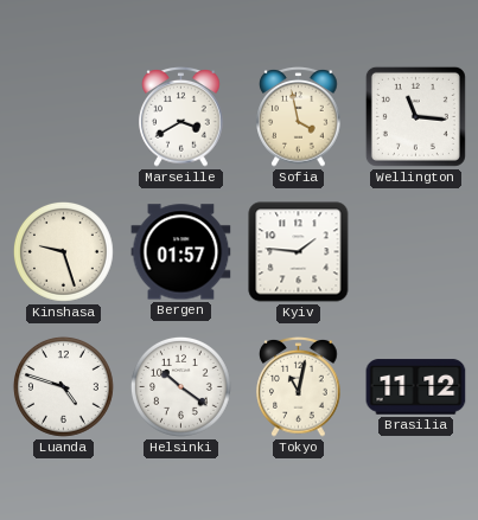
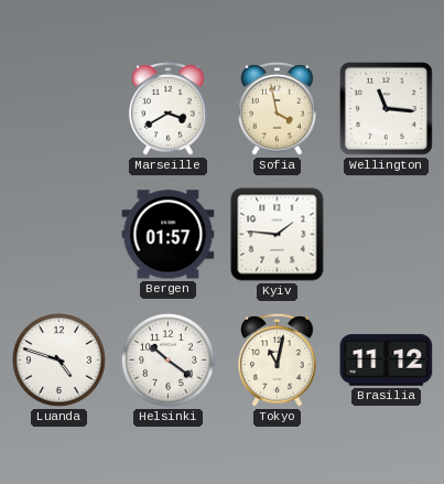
Kinshasa: 9:27 -> none
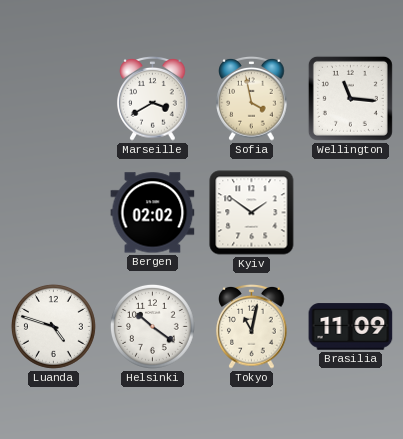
Bergen: 01:57 -> 02:02
Kyiv: 1:46 -> 1:51
Brasilia: 11:12 -> 11:09
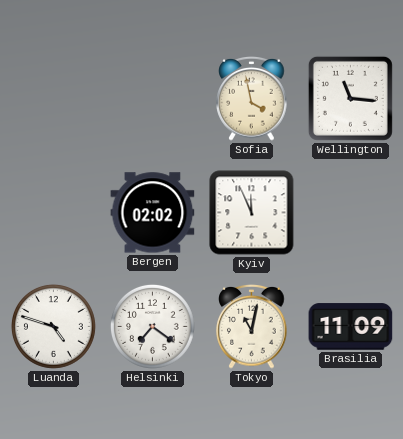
Marseille: 3:40 -> none
Kyiv: 1:51 -> 11:56
Helsinki: 10:21 -> 7:21
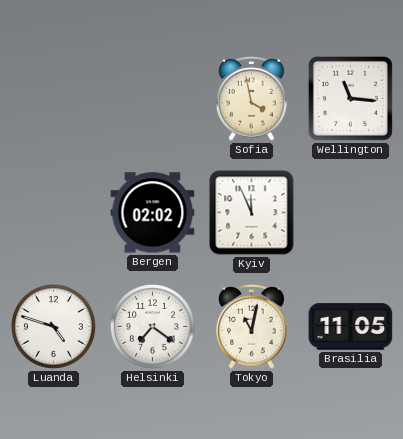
Brasilia: 11:09 -> 11:05
